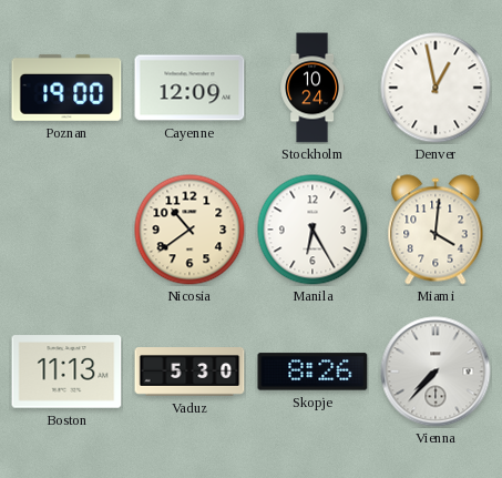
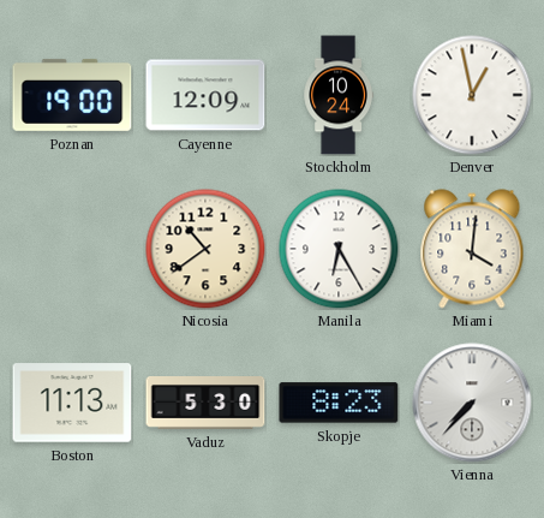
Skopje: 8:26 -> 8:23
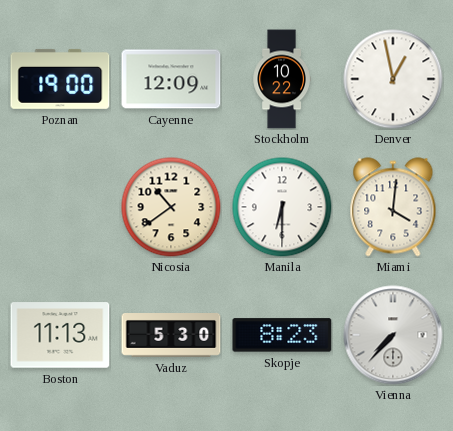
Stockholm: 10:24 -> 10:22
Manila: 6:25 -> 6:30
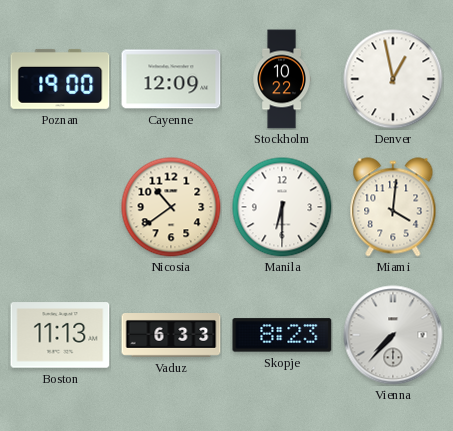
Vaduz: 5:30 -> 6:33
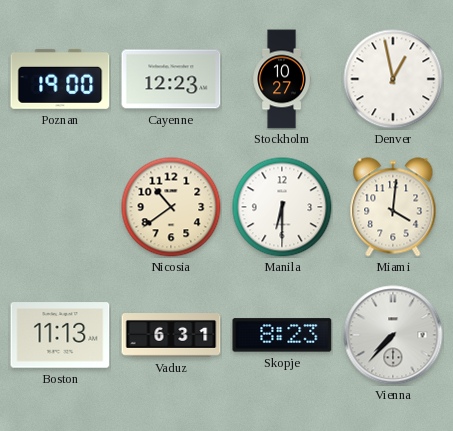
Cayenne: 12:09 -> 12:23
Stockholm: 10:22 -> 10:27
Vaduz: 6:33 -> 6:31
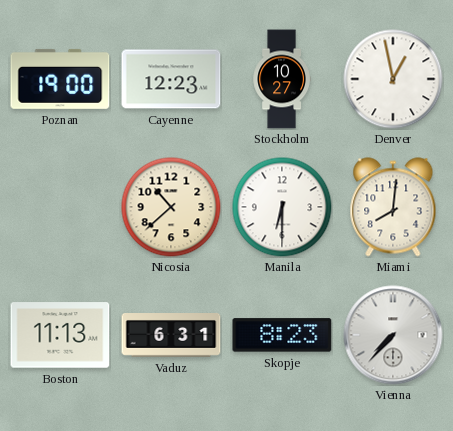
Nicosia: 10:39 -> 10:38
Miami: 4:01 -> 8:01
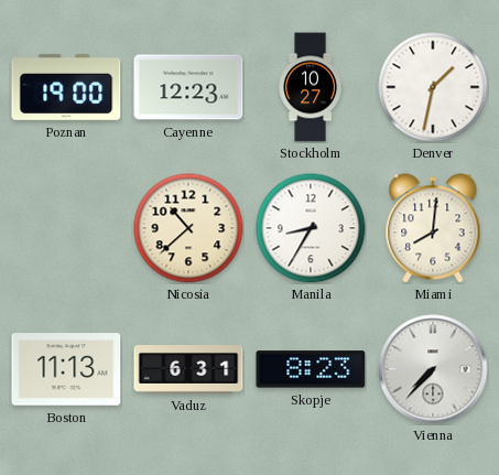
Denver: 12:58 -> 1:32
Manila: 6:30 -> 8:35
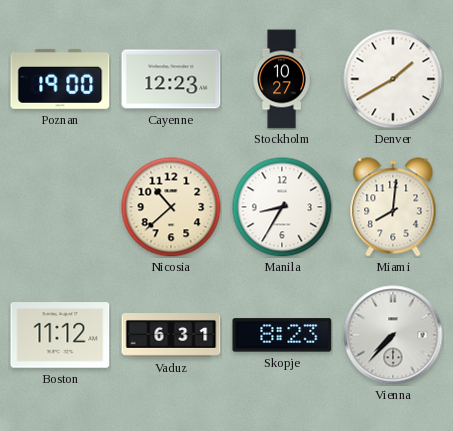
Denver: 1:32 -> 1:40
Boston: 11:13 -> 11:12
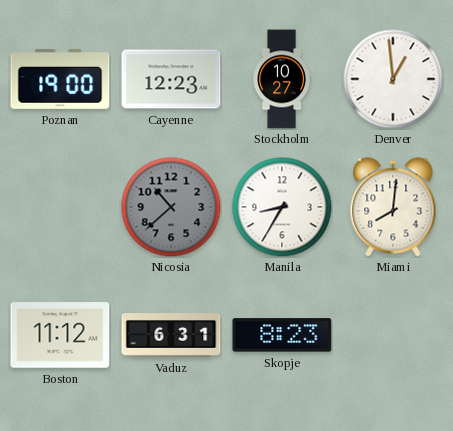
Denver: 1:40 -> 12:59
Nicosia dial: cream -> grey
Vienna: 7:37 -> none
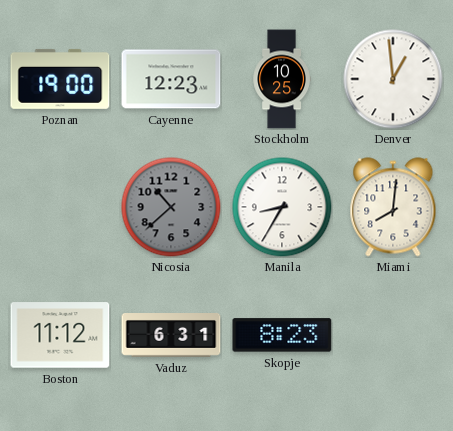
Stockholm: 10:27 -> 10:25
